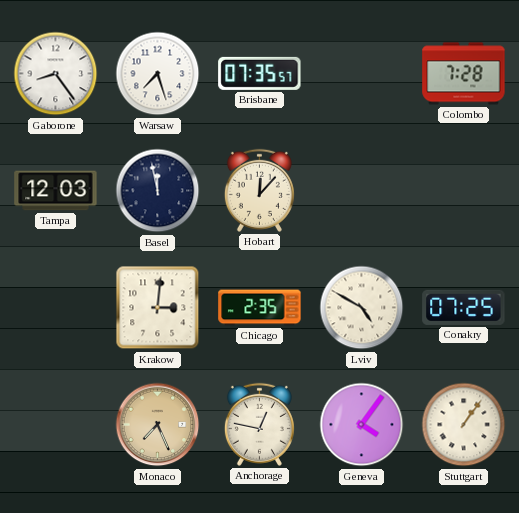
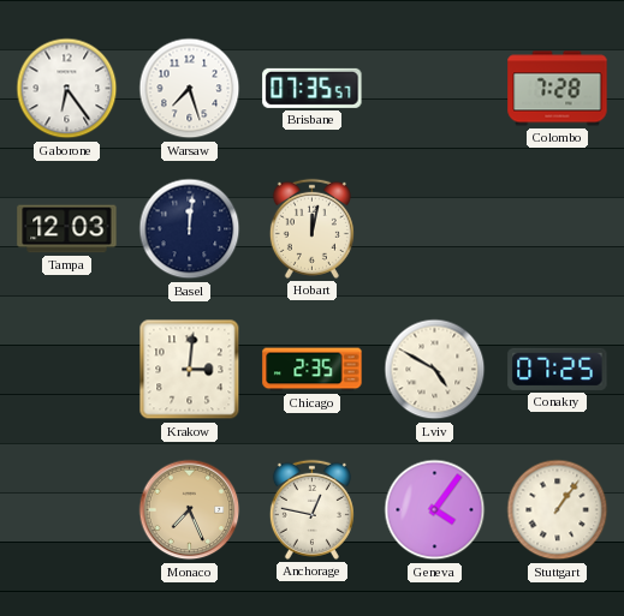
Gaborone: 8:24 -> 6:24
Basel: 11:58 -> 12:01
Hobart: 12:07 -> 12:02
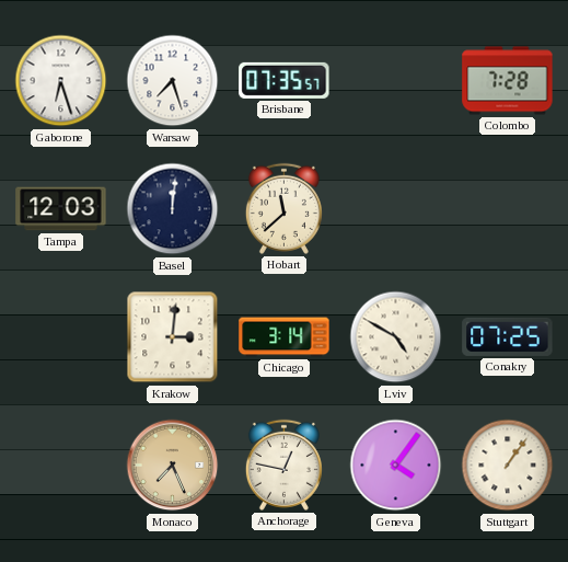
Gaborone: 6:24 -> 6:27
Hobart: 12:02 -> 11:38
Chicago: 2:35 -> 3:14
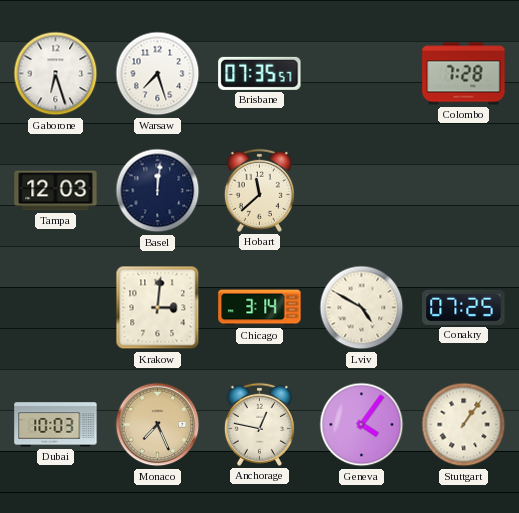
Dubai: none -> 10:03
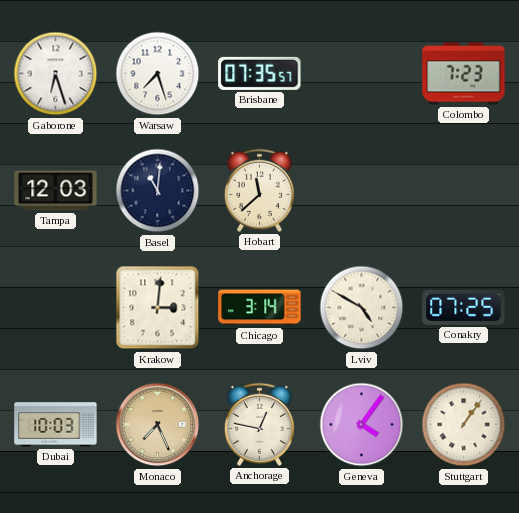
Colombo: 7:28 -> 7:23
Basel: 12:01 -> 11:01
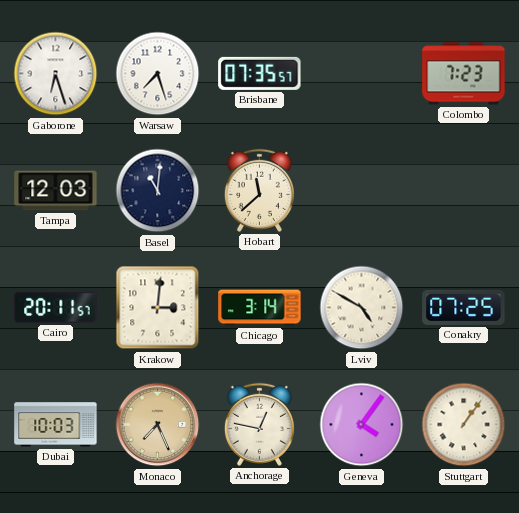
Cairo: none -> 20:11
